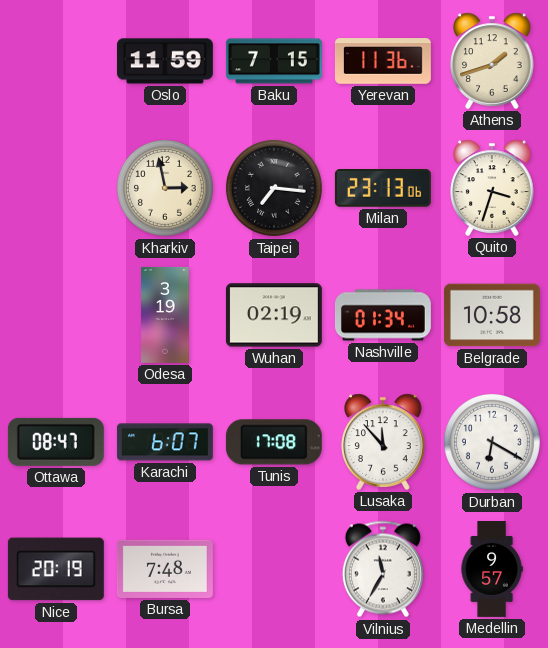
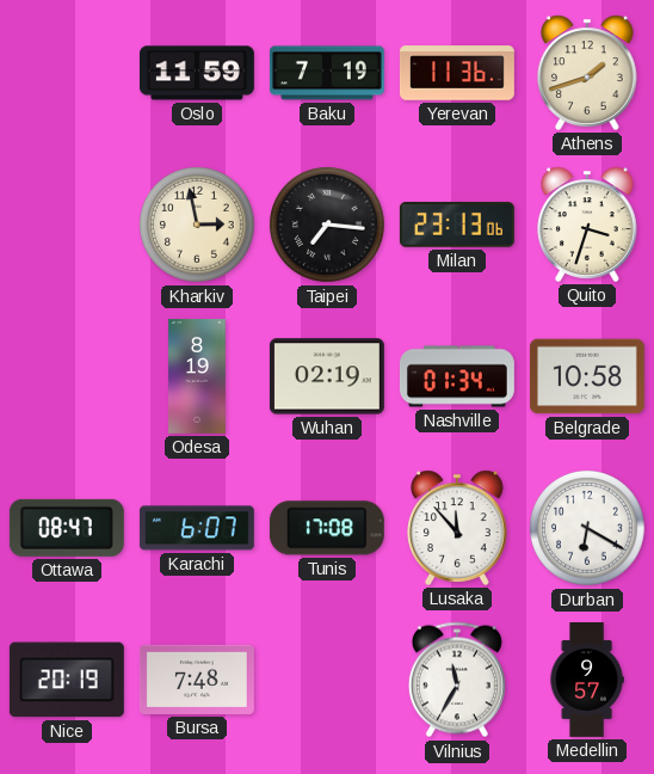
Baku: 7:15 -> 7:19
Odesa: 3:19 -> 8:19
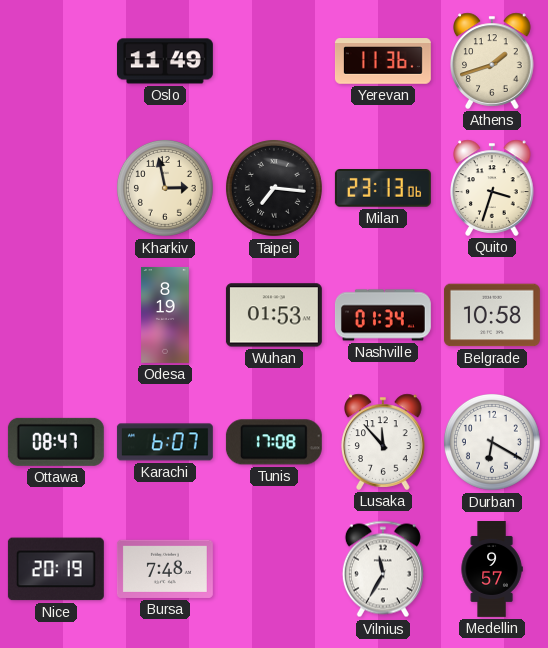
Oslo: 11:59 -> 11:49
Baku: 7:19 -> none
Wuhan: 02:19 -> 01:53
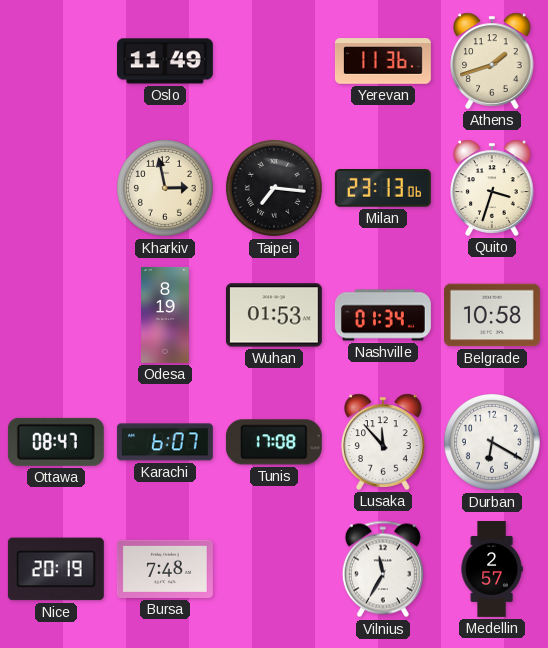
Medellin: 9:57 -> 2:57
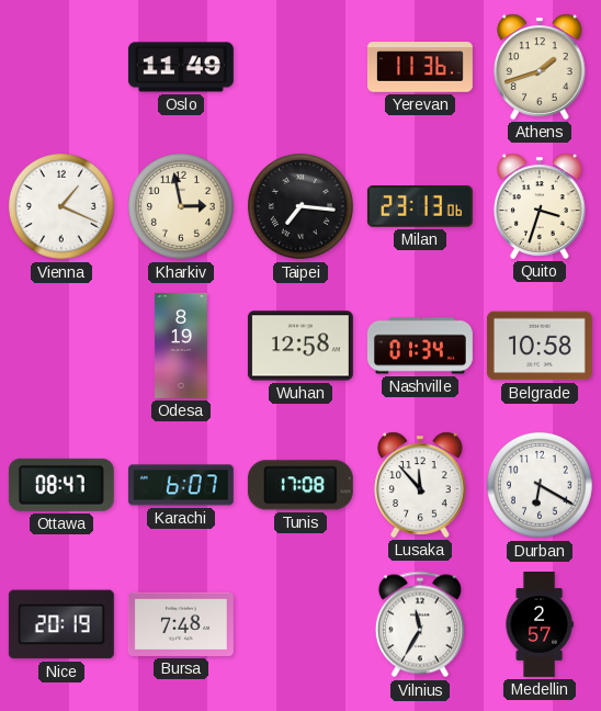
Vienna: none -> 1:19
Wuhan: 01:53 -> 12:58
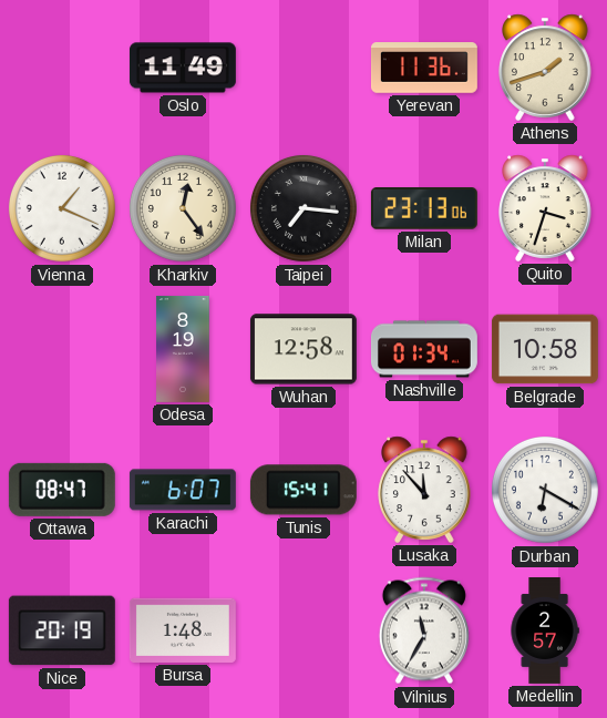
Kharkiv: 2:58 -> 12:24
Tunis: 17:08 -> 15:41
Bursa: 7:48 -> 1:48
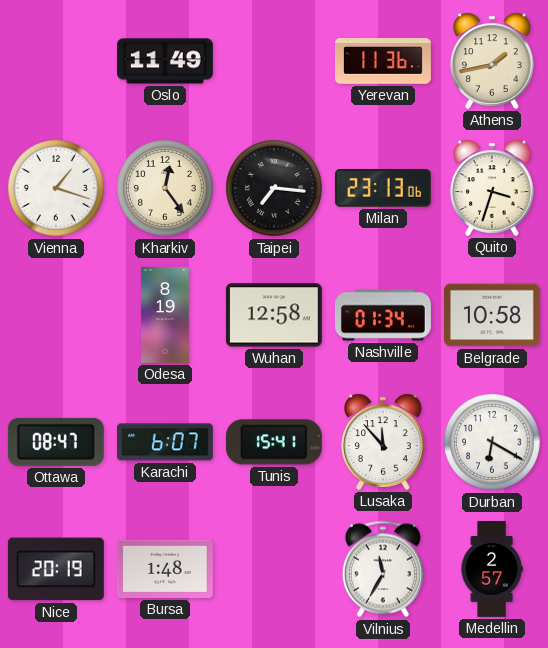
Athens: 1:42 -> 1:43
Vienna: 1:19 -> 1:18
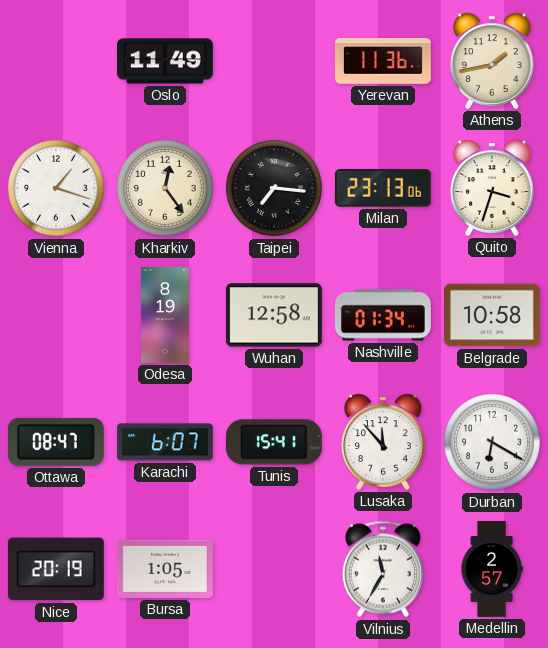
Bursa: 1:48 -> 1:05
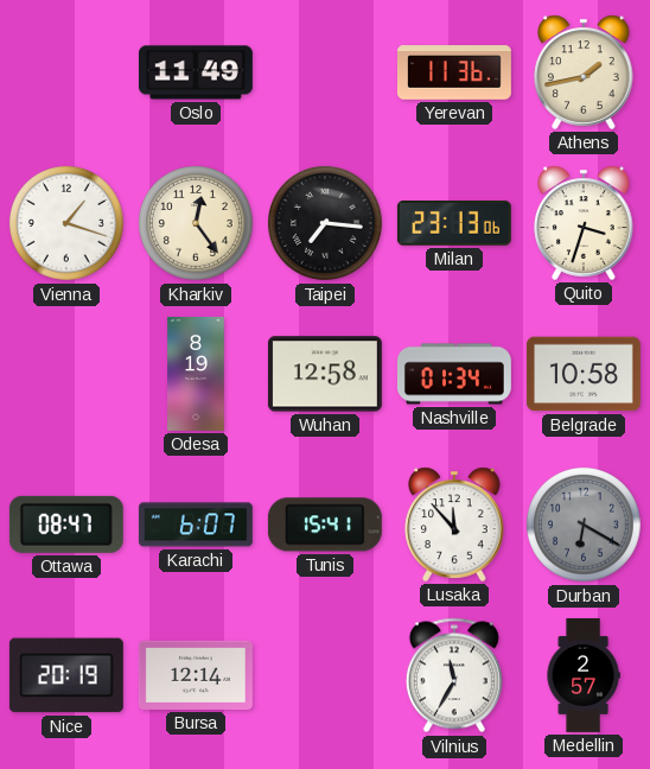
Durban dial: white -> grey
Bursa: 1:05 -> 12:14
